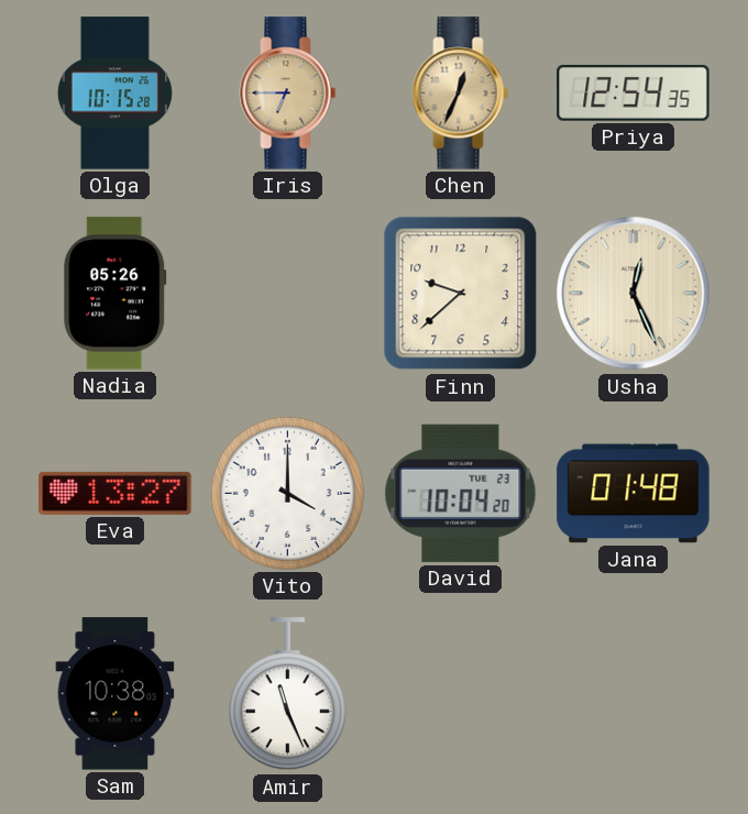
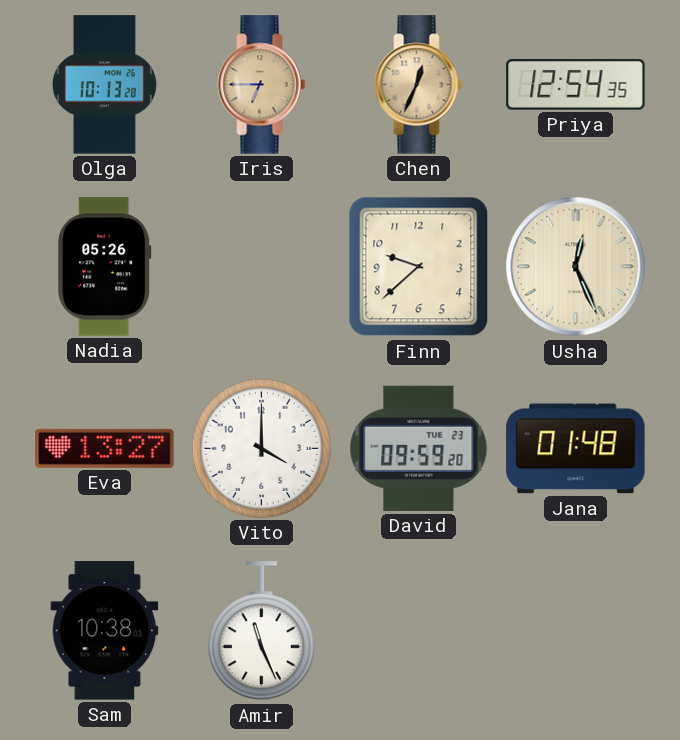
Olga: 10:15 -> 10:13
David: 10:04 -> 09:59
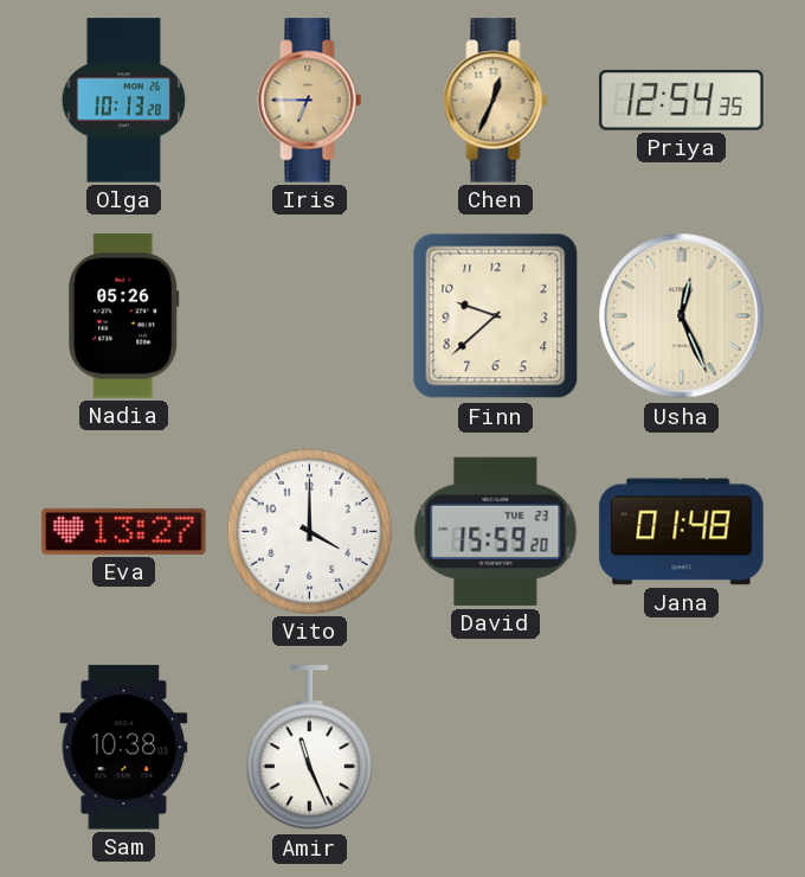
David: 09:59 -> 15:59
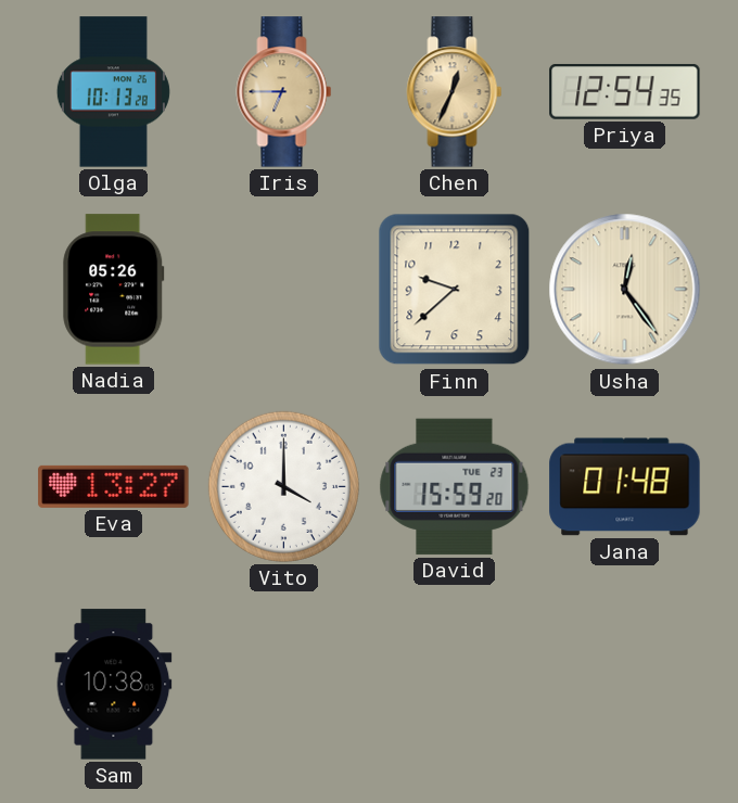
Usha: 12:26 -> 12:24
Amir: 11:26 -> none
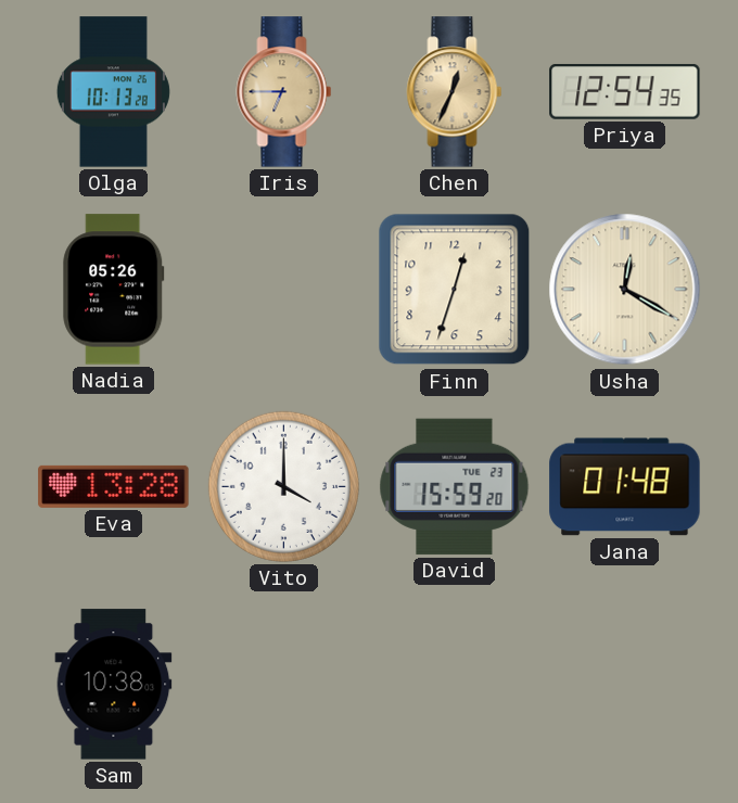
Finn: 9:38 -> 12:33
Usha: 12:24 -> 12:20
Eva: 13:27 -> 13:28
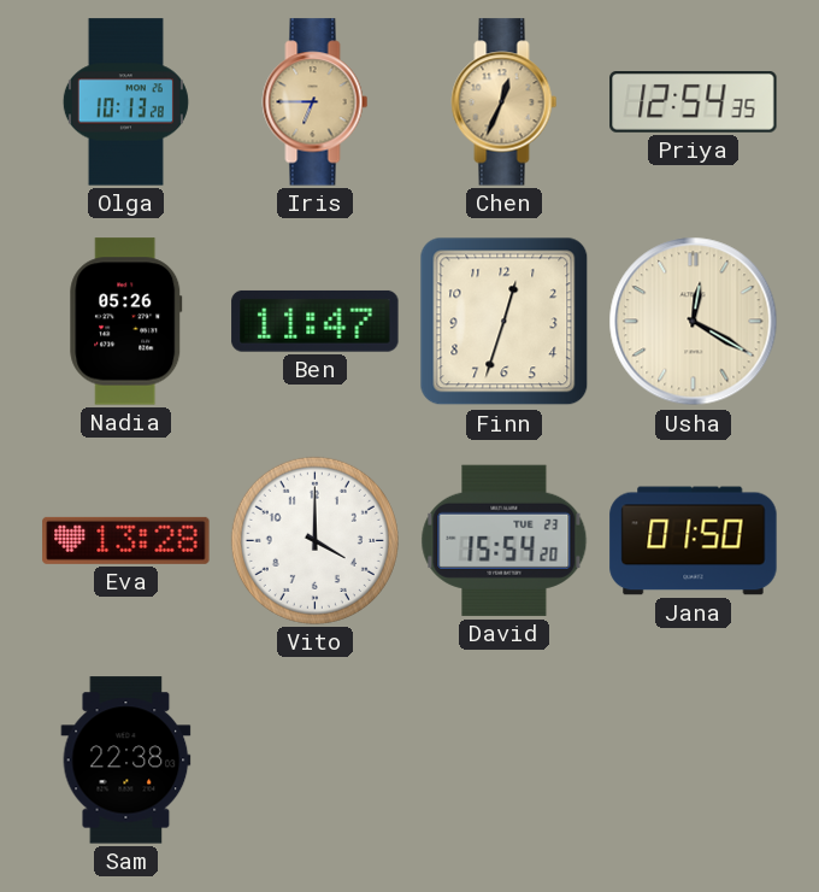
Ben: none -> 11:47
David: 15:59 -> 15:54
Jana: 01:48 -> 01:50
Sam: 10:38 -> 22:38
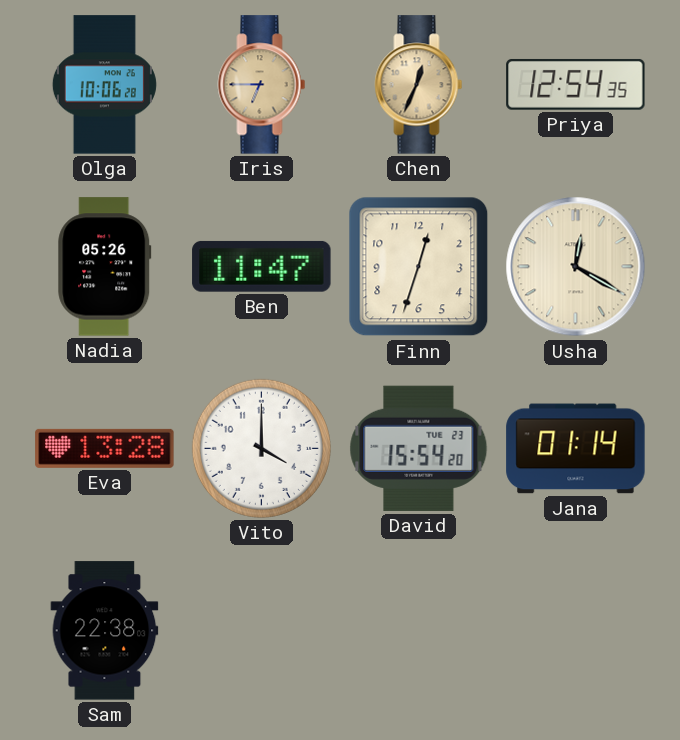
Olga: 10:13 -> 10:06
Jana: 01:50 -> 01:14
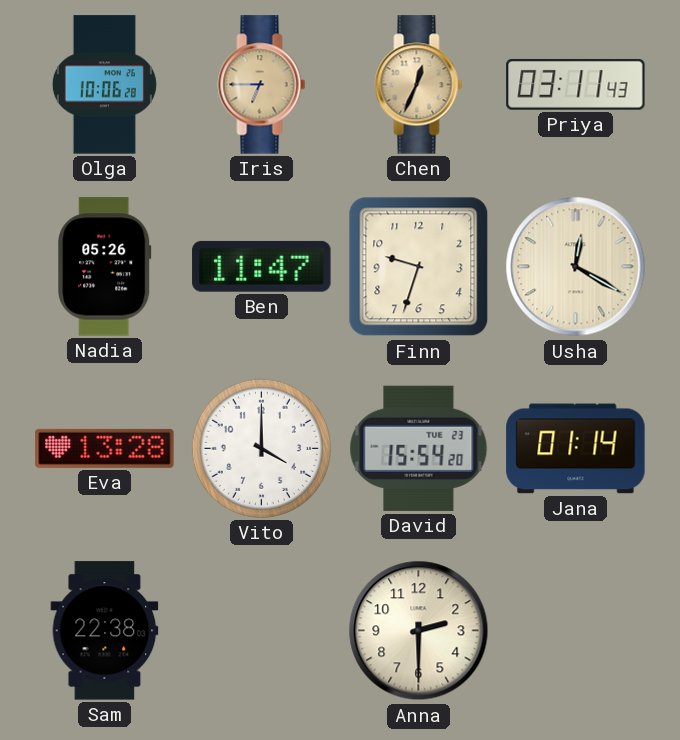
Priya: 12:54 -> 03:11
Finn: 12:33 -> 9:33
Anna: none -> 2:30
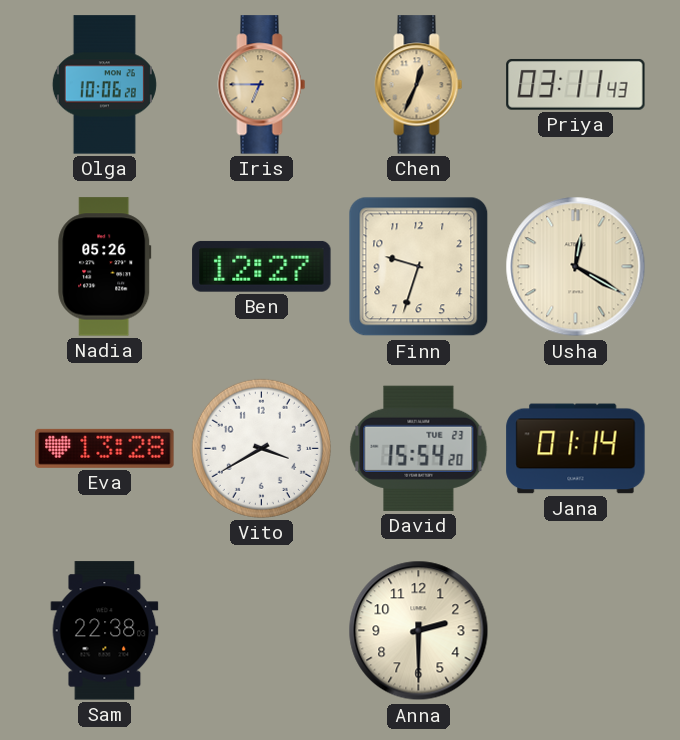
Ben: 11:47 -> 12:27
Vito: 4:00 -> 3:40
